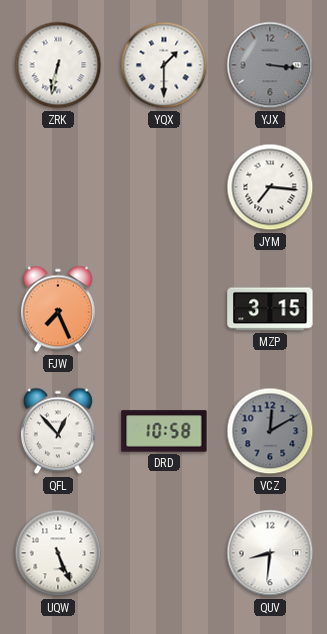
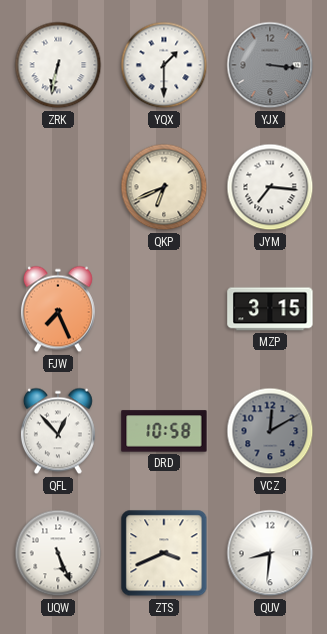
QKP: none -> 6:41
ZTS: none -> 3:41
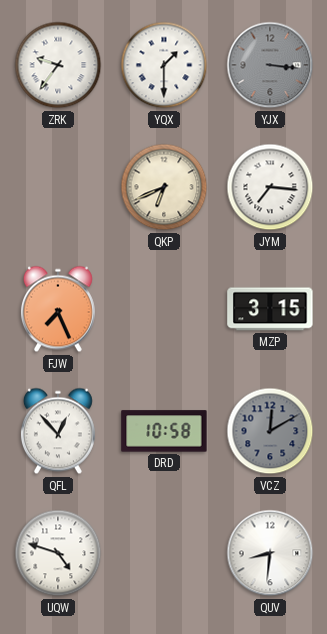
ZRK: 6:32 -> 9:36
UQW: 5:26 -> 4:48
ZTS: 3:41 -> none
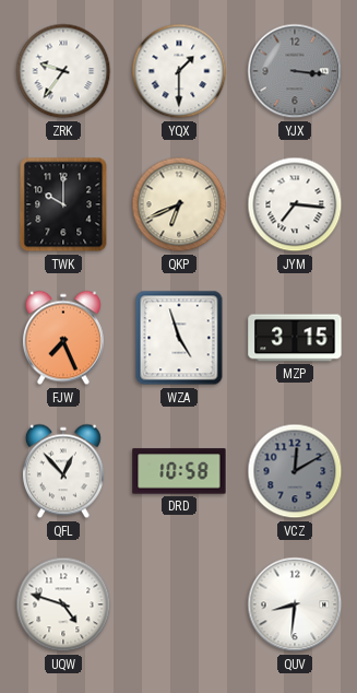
TWK: none -> 10:00
WZA: none -> 4:57
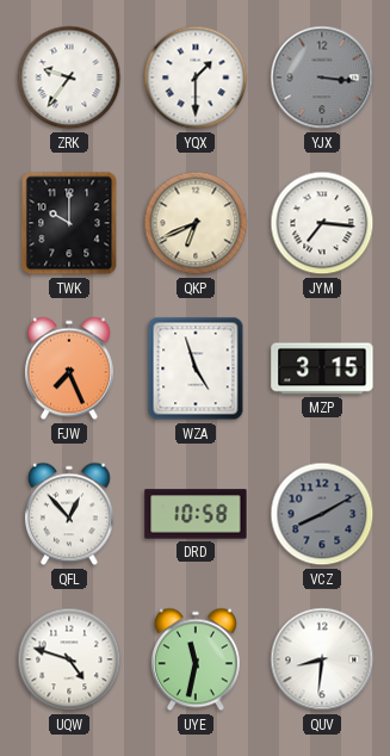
VCZ: 12:10 -> 8:10
UYE: none -> 11:32
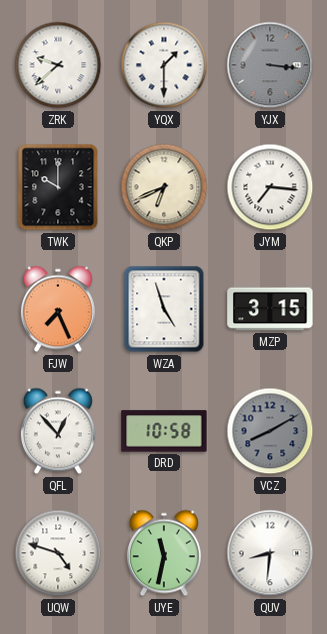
ZRK: 9:36 -> 9:38
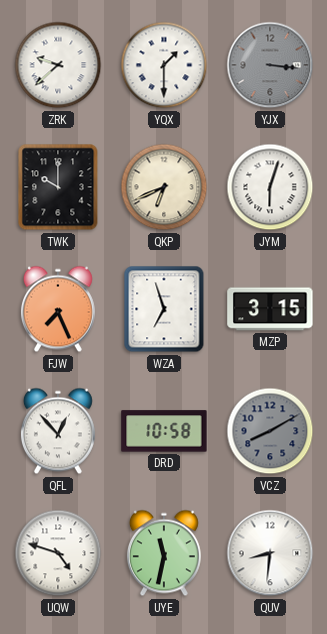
JYM: 7:16 -> 6:03
WZA: 4:57 -> 6:57
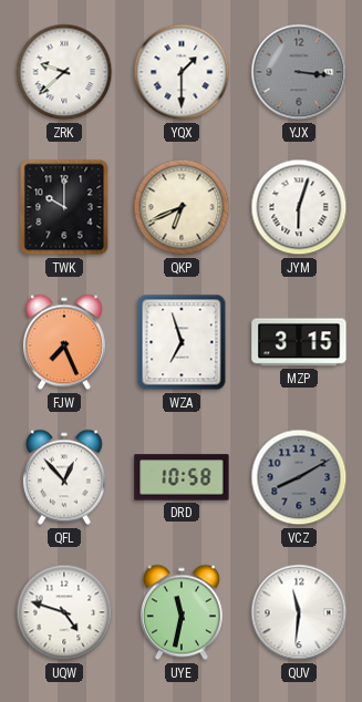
QUV: 8:31 -> 11:31
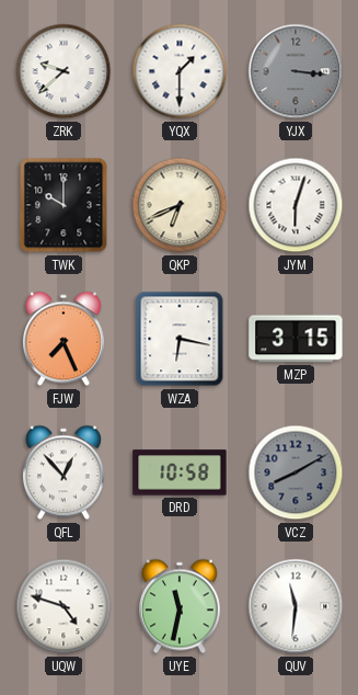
WZA: 6:57 -> 6:17
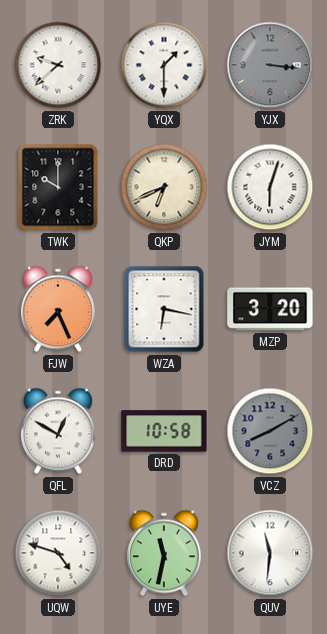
MZP: 3:15 -> 3:20
QFL: 12:53 -> 12:50
